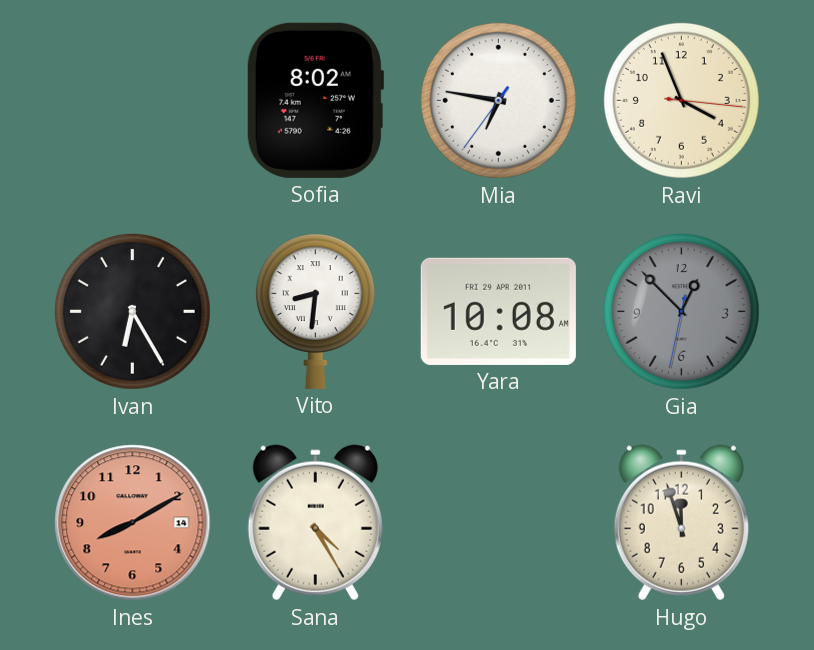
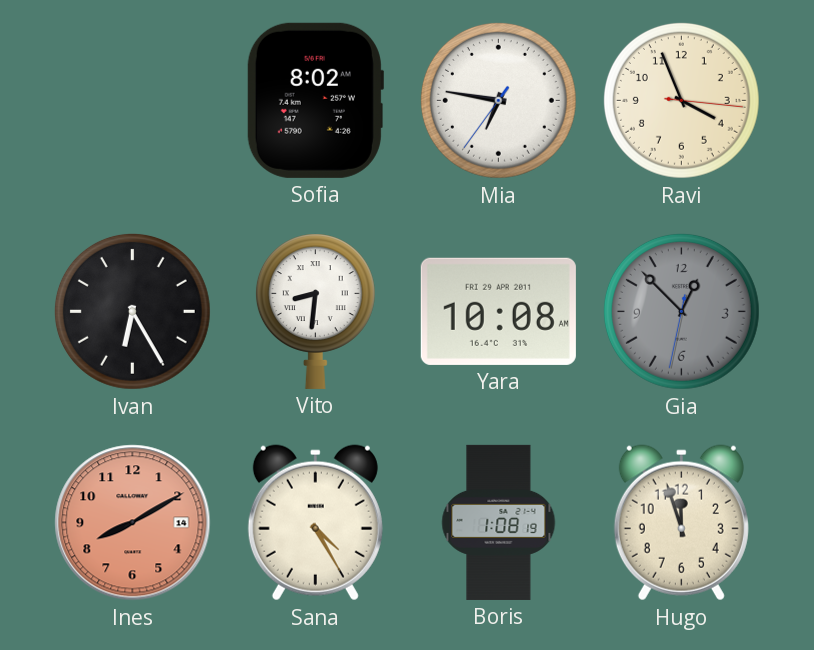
Boris: none -> 1:08
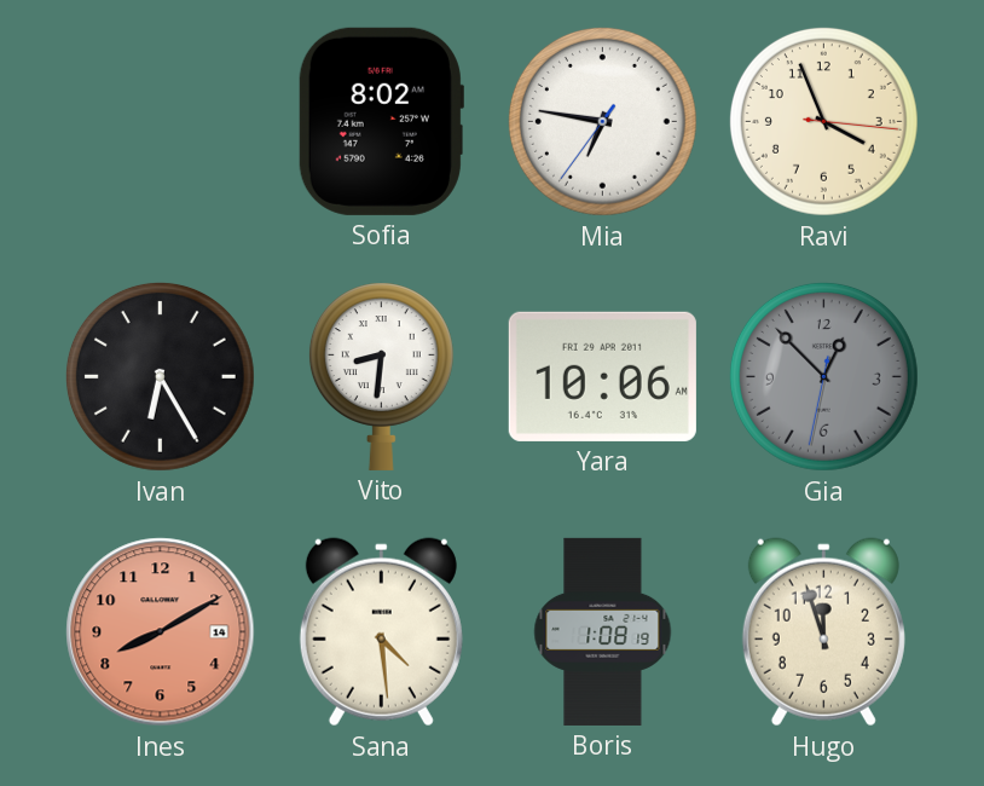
Yara: 10:08 -> 10:06
Sana: 4:25 -> 4:29
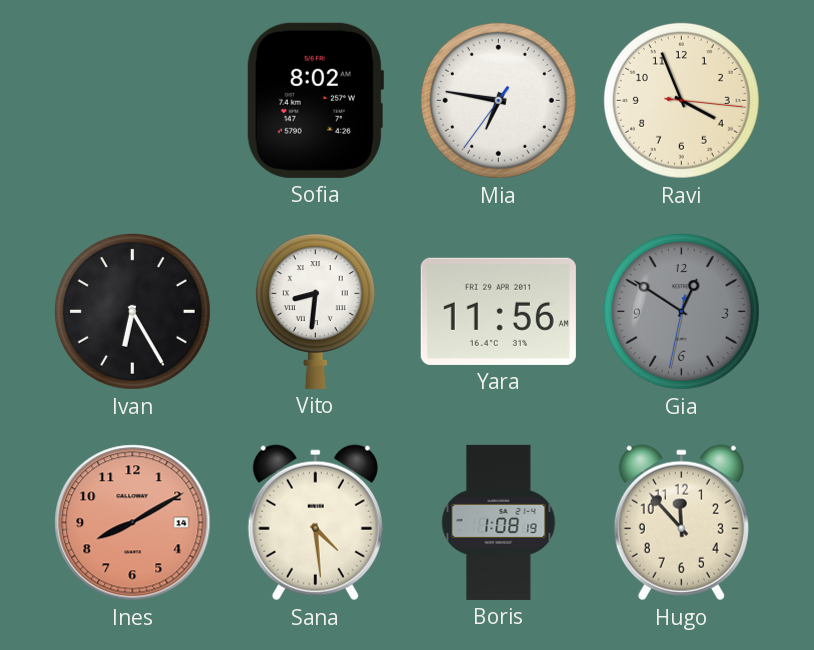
Yara: 10:06 -> 11:56
Gia: 12:52 -> 12:50
Hugo: 11:57 -> 11:53
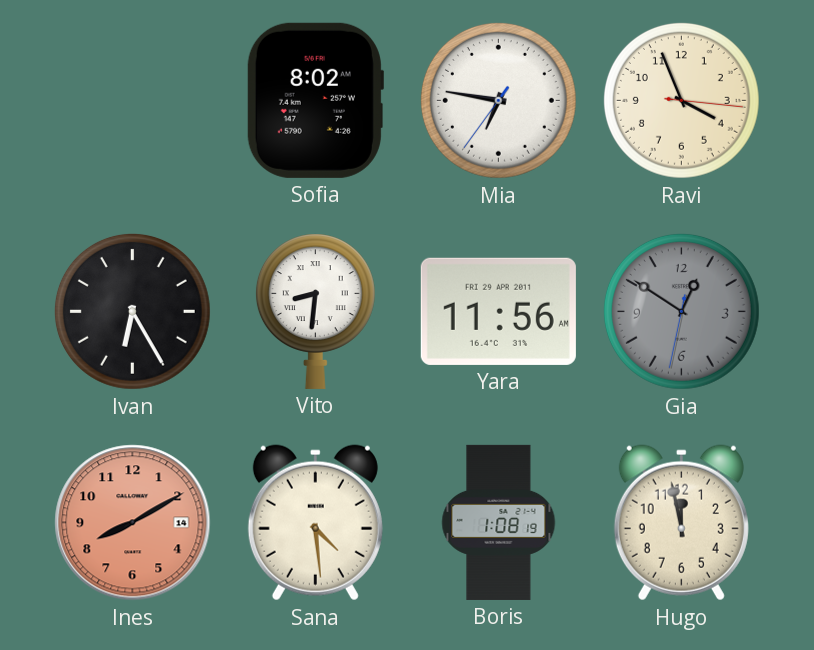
Hugo: 11:53 -> 11:58
